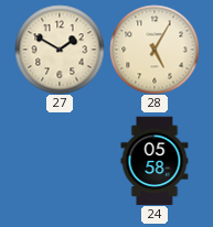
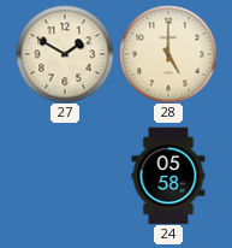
28: 5:05 -> 5:00
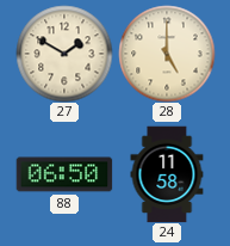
88: none -> 06:50
24: 05:58 -> 11:58
